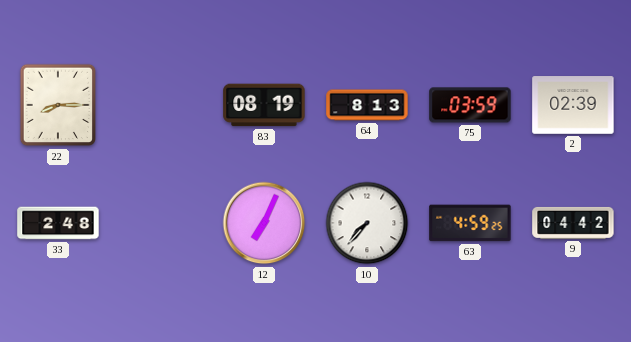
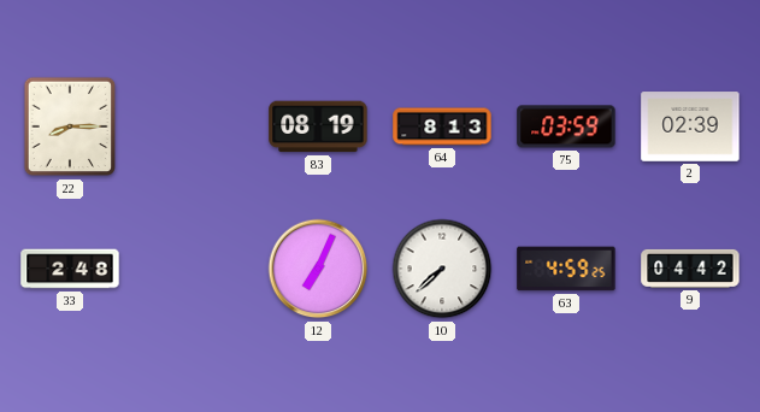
10: 7:37 -> 7:38
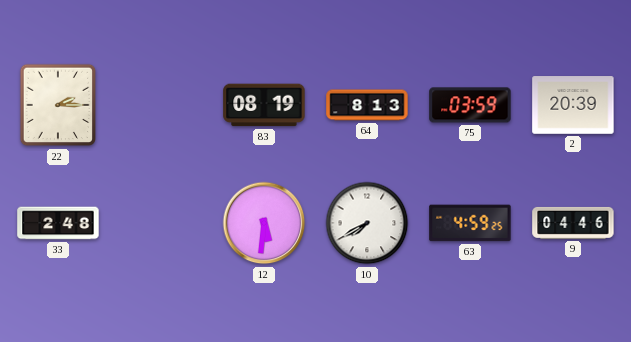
22: 8:15 -> 2:15
2: 02:39 -> 20:39
12: 7:04 -> 5:31
10: 7:38 -> 7:40
9: 04:42 -> 04:46
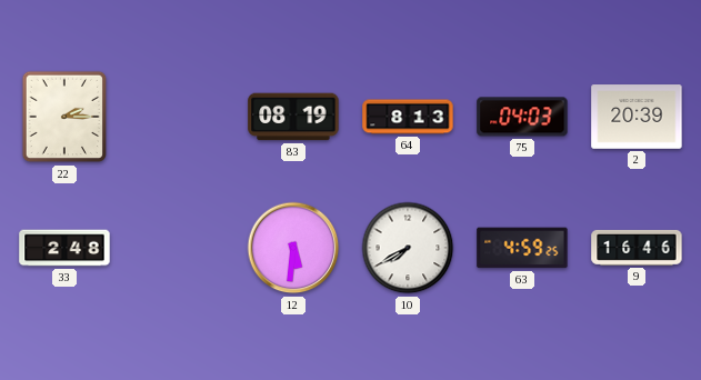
75: 03:59 -> 04:03
9: 04:46 -> 16:46
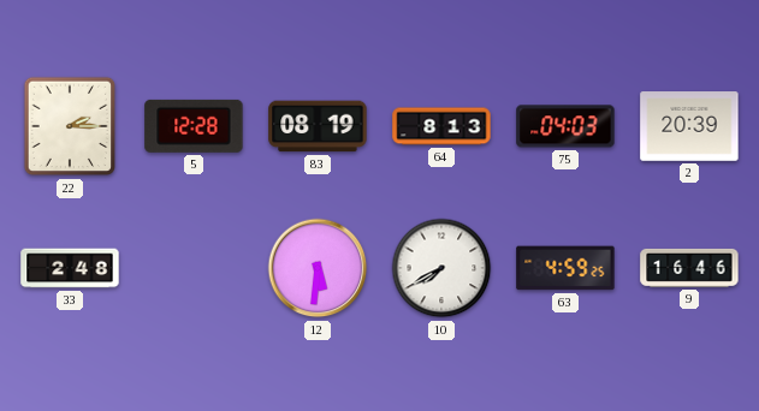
5: none -> 12:28
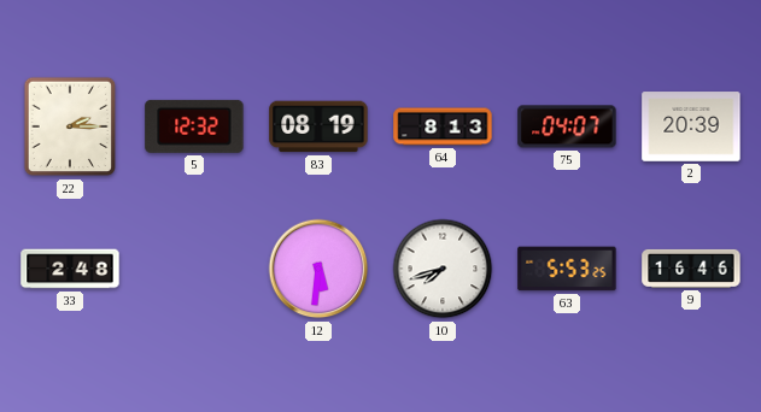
5: 12:28 -> 12:32
75: 04:03 -> 04:07
10: 7:40 -> 7:42
63: 4:59 -> 5:53
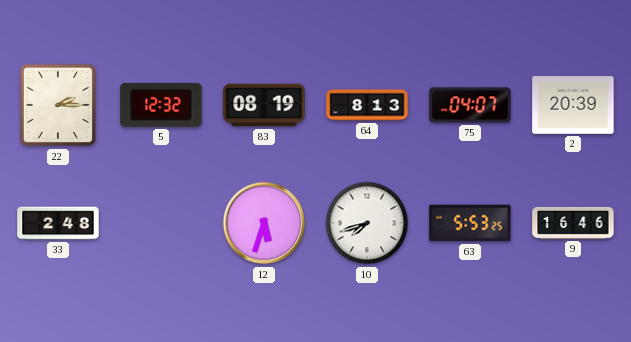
12: 5:31 -> 5:33
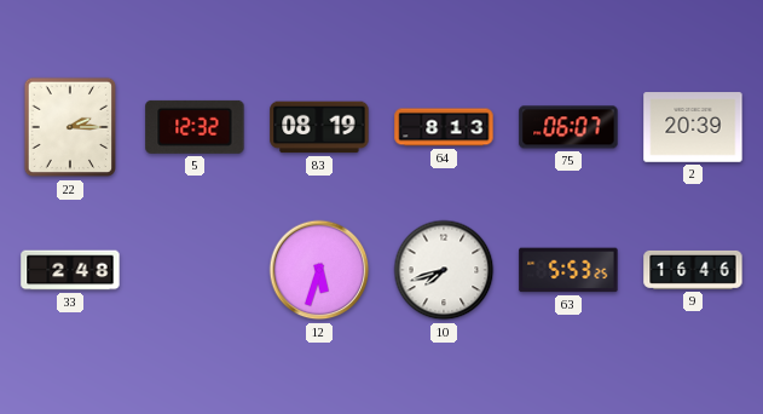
75: 04:07 -> 06:07
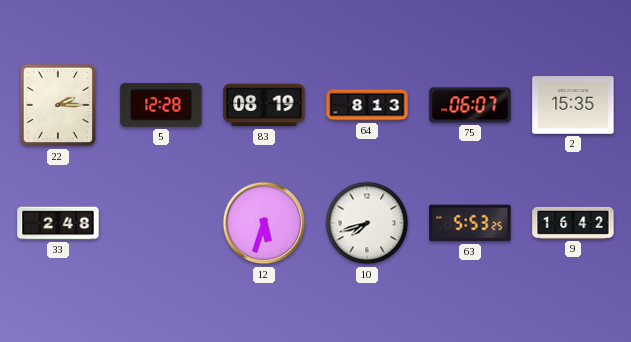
5: 12:32 -> 12:28
2: 20:39 -> 15:35
9: 16:46 -> 16:42
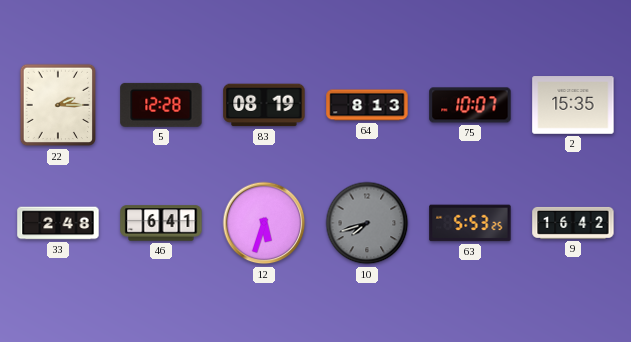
75: 06:07 -> 10:07
46: none -> 6:41
10 dial: white -> grey
